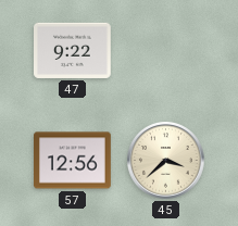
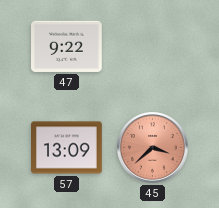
57: 12:56 -> 13:09
45 dial: cream -> salmon
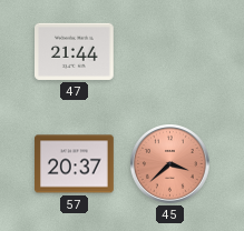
47: 9:22 -> 21:44
57: 13:09 -> 20:37
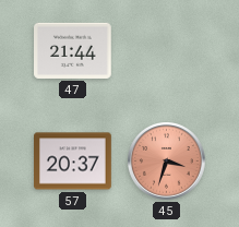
45: 3:38 -> 3:33
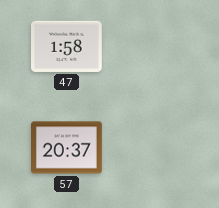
47: 21:44 -> 1:58
45: 3:33 -> none
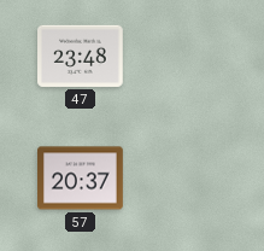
47: 1:58 -> 23:48
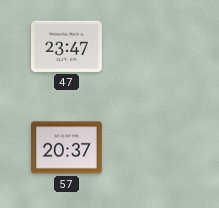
47: 23:48 -> 23:47
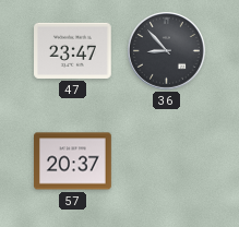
36: none -> 8:53
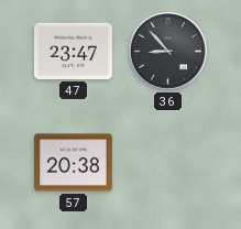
57: 20:37 -> 20:38
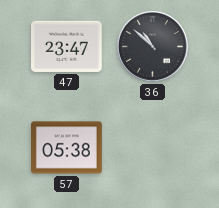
36: 8:53 -> 10:52
57: 20:38 -> 05:38
